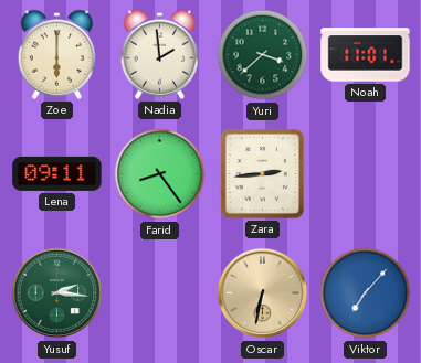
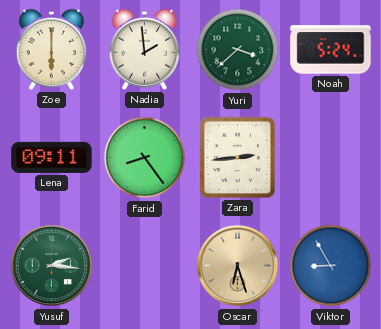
Noah: 11:01 -> 5:24
Oscar: 6:32 -> 6:27
Viktor: 7:07 -> 8:55
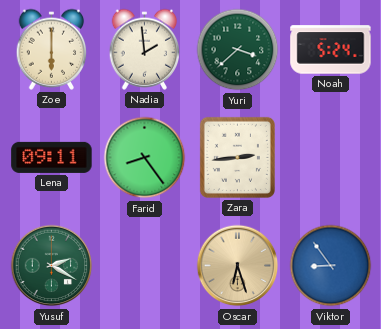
Yusuf: 2:16 -> 2:20
Viktor: 8:55 -> 8:54
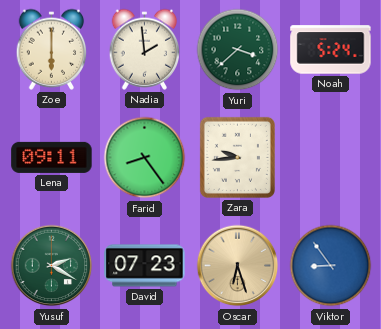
Zara: 2:44 -> 9:44
David: none -> 07:23
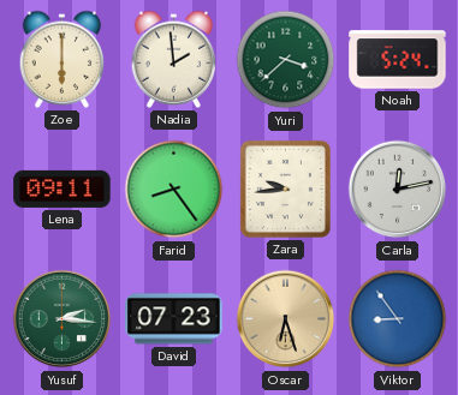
Carla: none -> 12:13
Yusuf: 2:20 -> 2:16
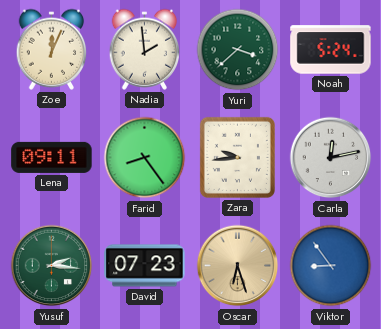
Zoe: 6:00 -> 12:04
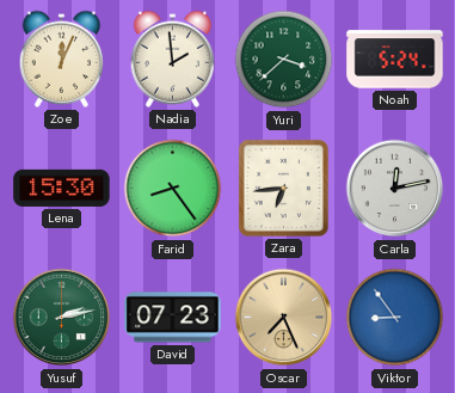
Lena: 09:11 -> 15:30
Zara: 9:44 -> 6:44
Yusuf: 2:16 -> 2:13
Oscar: 6:27 -> 7:26
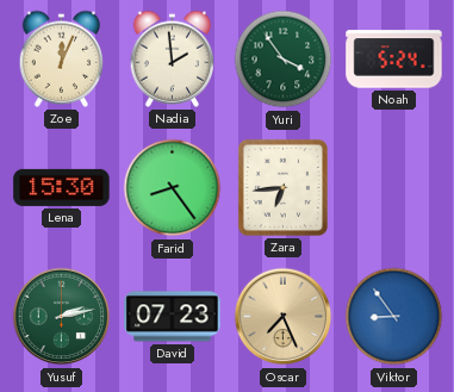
Yuri: 3:38 -> 3:54
Carla: 12:13 -> none
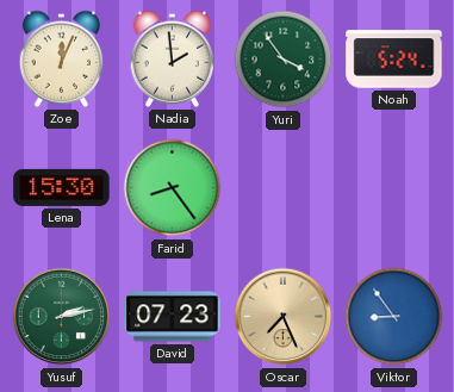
Zara: 6:44 -> none
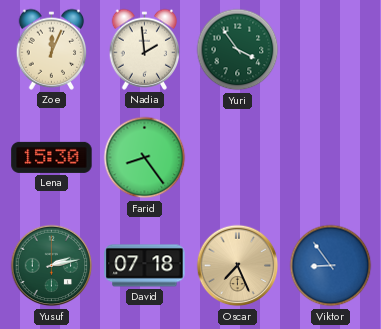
Noah: 5:24 -> none
David: 07:23 -> 07:18
